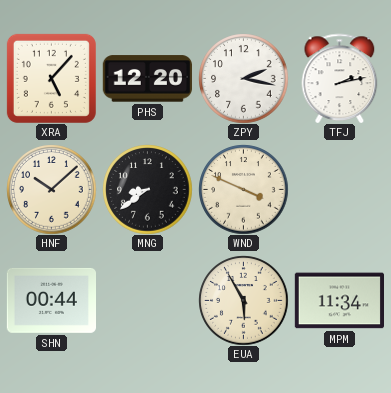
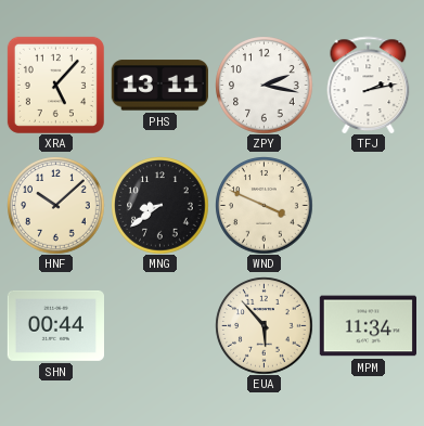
PHS: 12:20 -> 13:11
EUA: 5:55 -> 5:53
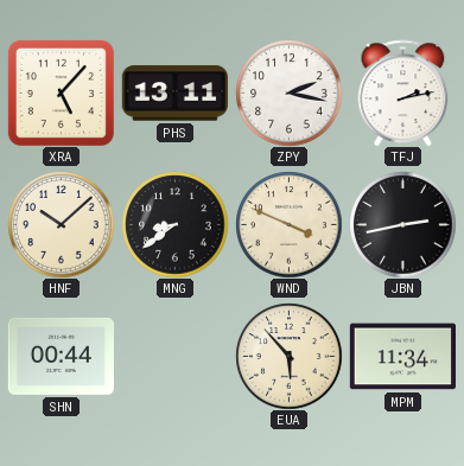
JBN: none -> 2:43
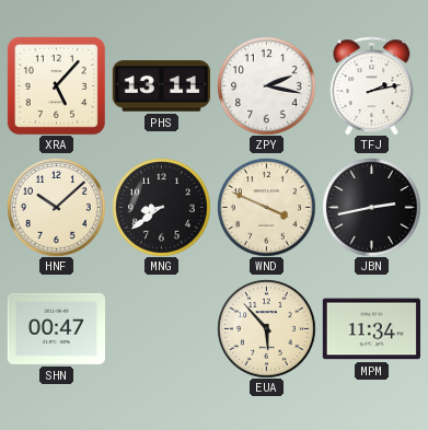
SHN: 00:44 -> 00:47
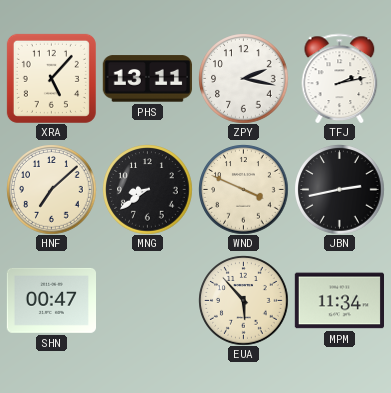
HNF: 10:08 -> 7:08
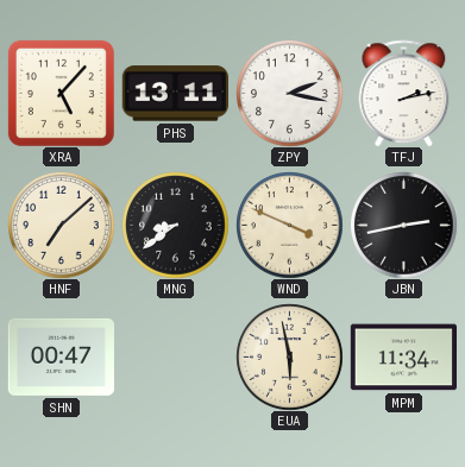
EUA: 5:53 -> 5:58
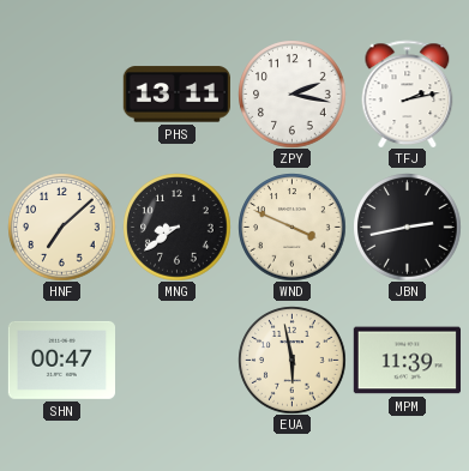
XRA: 5:07 -> none
MPM: 11:34 -> 11:39
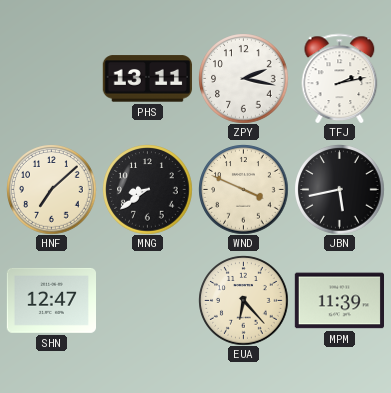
JBN: 2:43 -> 5:43
SHN: 00:47 -> 12:47
EUA: 5:58 -> 6:23
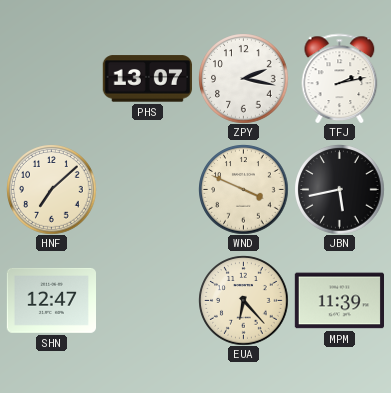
PHS: 13:11 -> 13:07
MNG: 8:39 -> none
